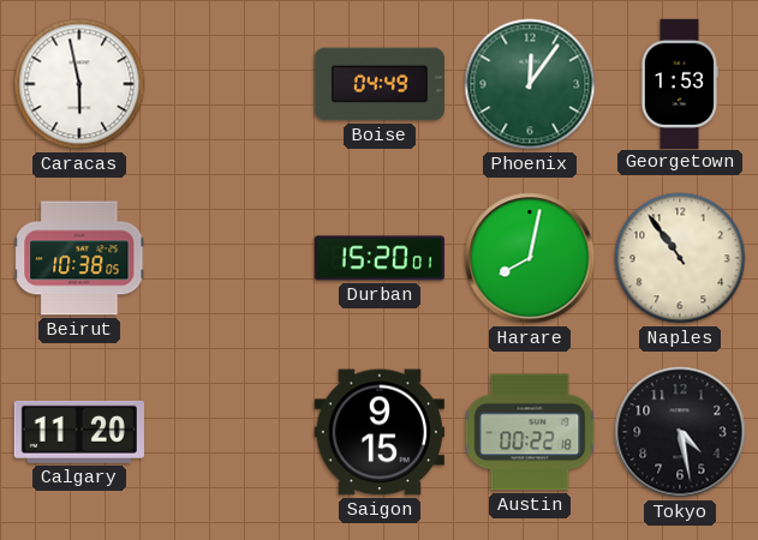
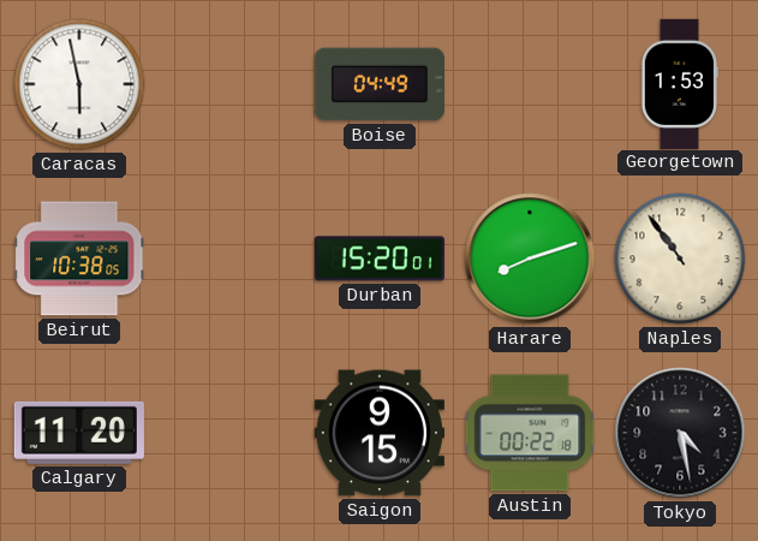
Phoenix: 12:06 -> none
Harare: 8:02 -> 8:12
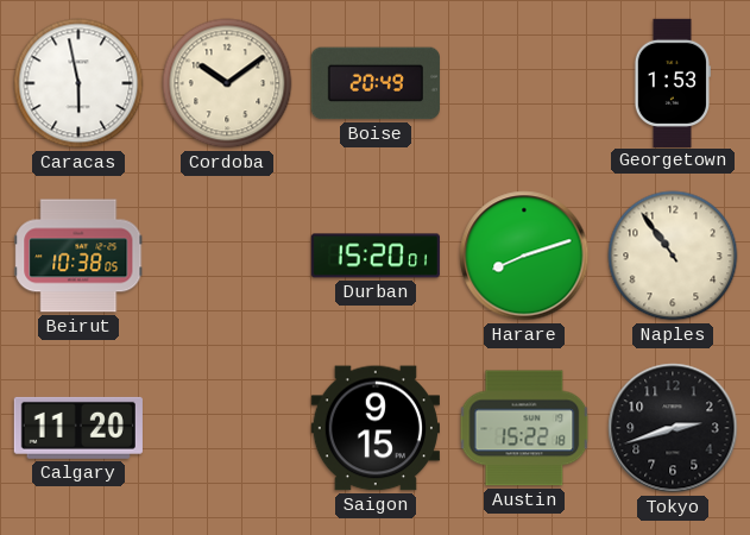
Cordoba: none -> 10:09
Boise: 04:49 -> 20:49
Austin: 00:22 -> 15:22
Tokyo: 4:28 -> 2:42
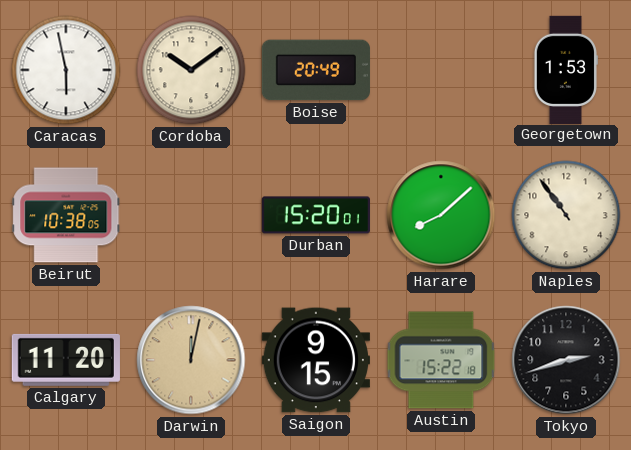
Harare: 8:12 -> 8:08
Darwin: none -> 12:02
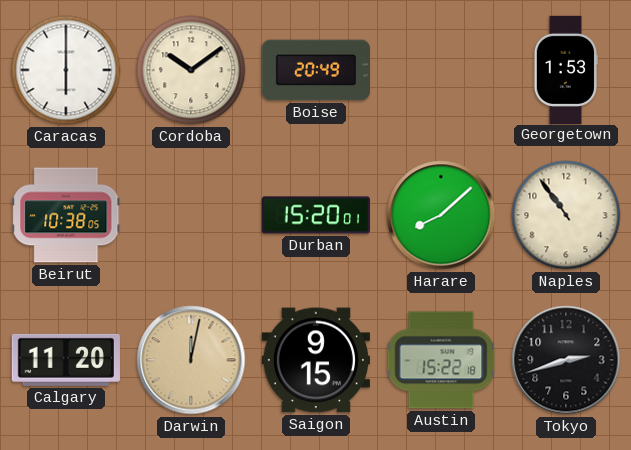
Caracas: 5:58 -> 6:00
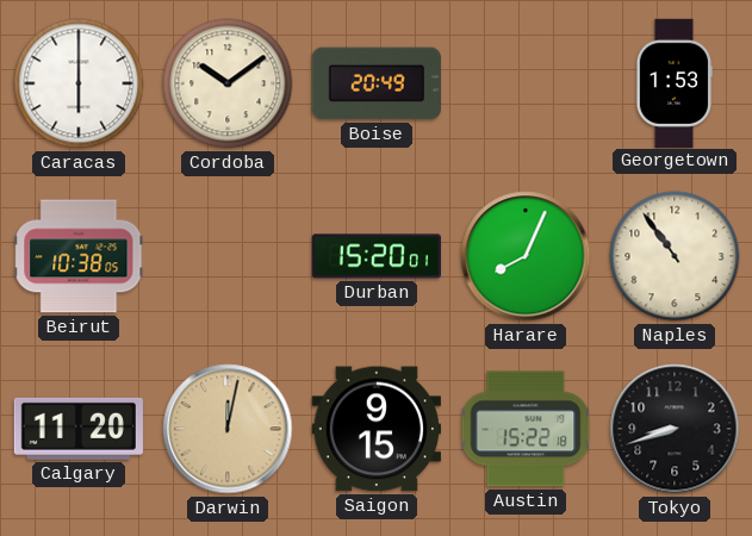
Harare: 8:08 -> 8:04
Tokyo: 2:42 -> 8:42
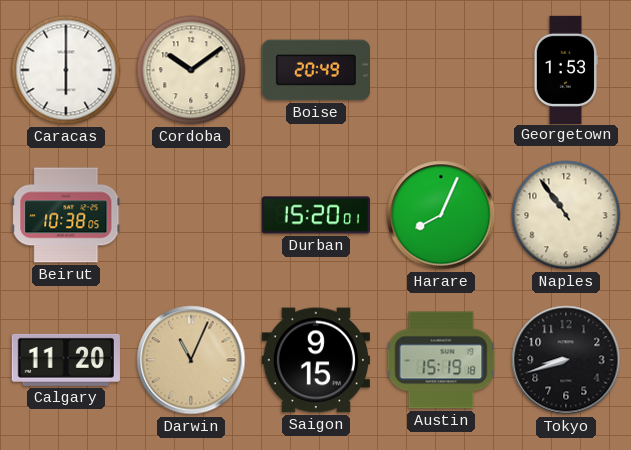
Darwin: 12:02 -> 11:04
Austin: 15:22 -> 15:19
